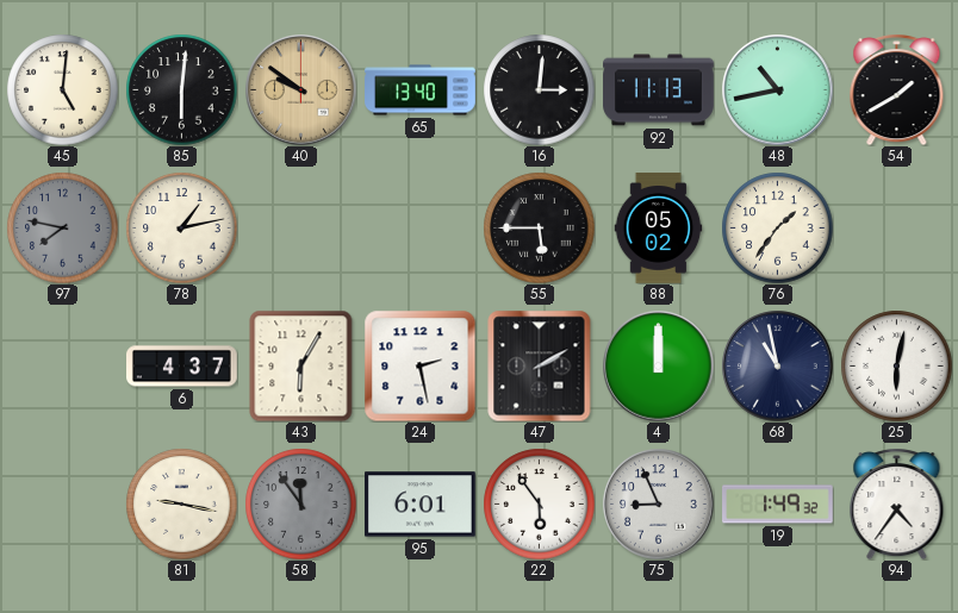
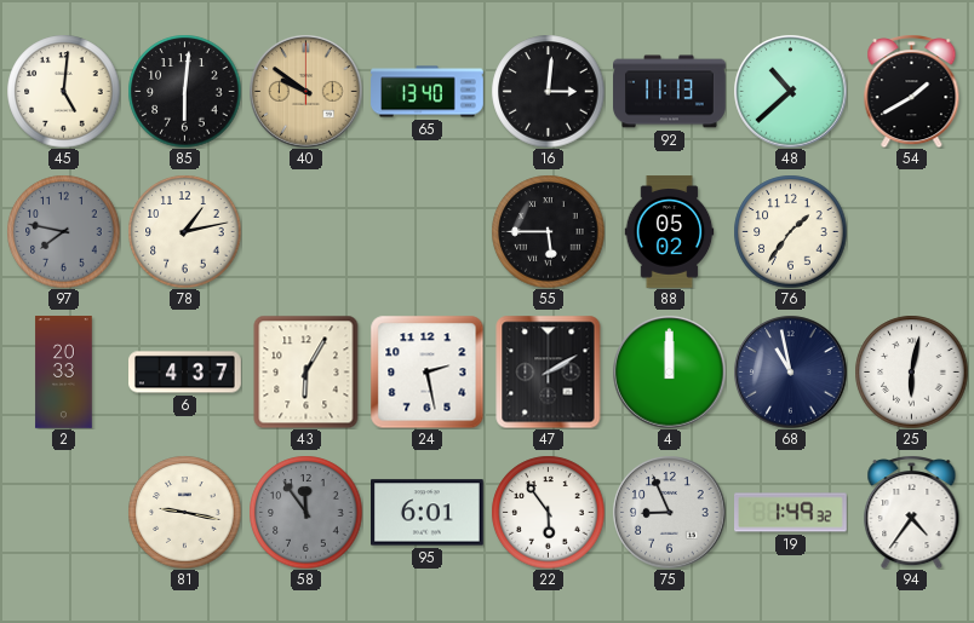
48: 10:43 -> 10:38
2: none -> 20:33
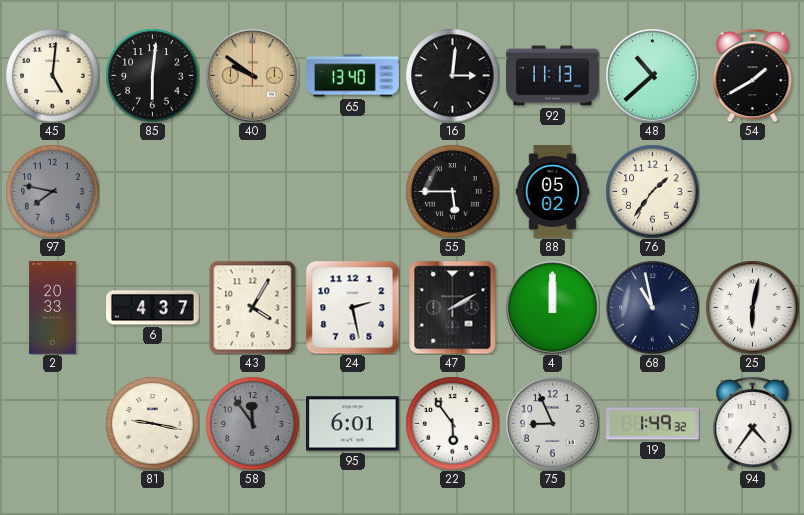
78: 1:13 -> none
43: 6:05 -> 4:05
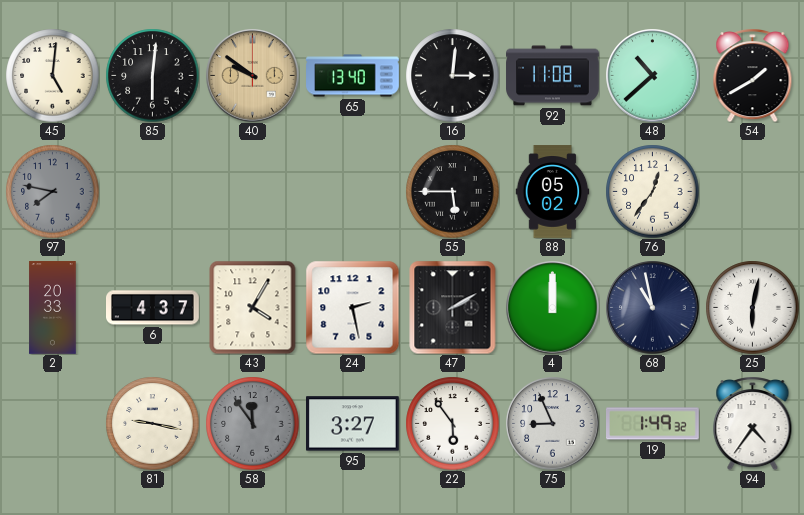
92: 11:13 -> 11:08
76: 1:36 -> 12:36
95: 6:01 -> 3:27
